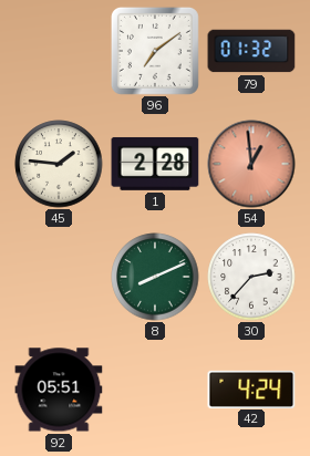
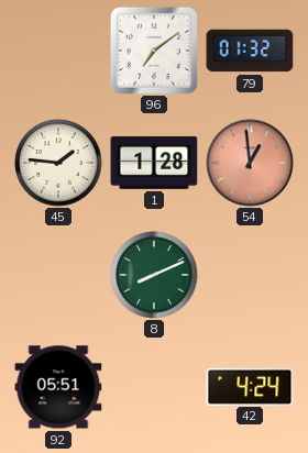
1: 2:28 -> 1:28
30: 2:37 -> none
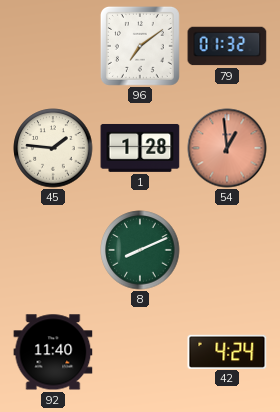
92: 05:51 -> 11:40
